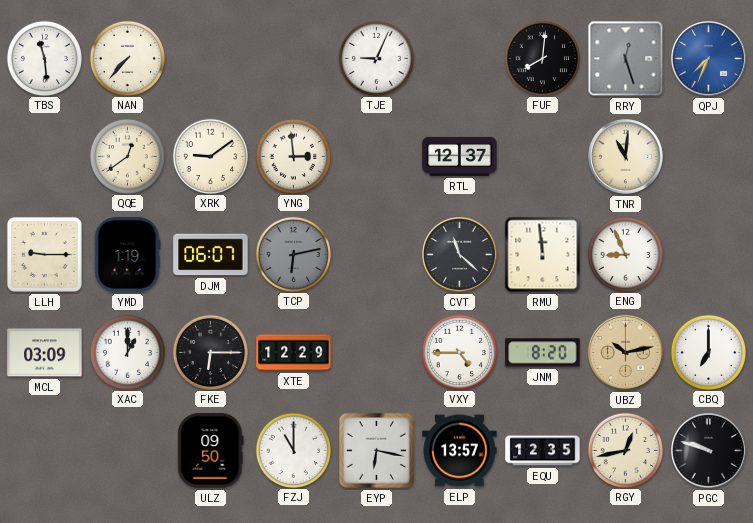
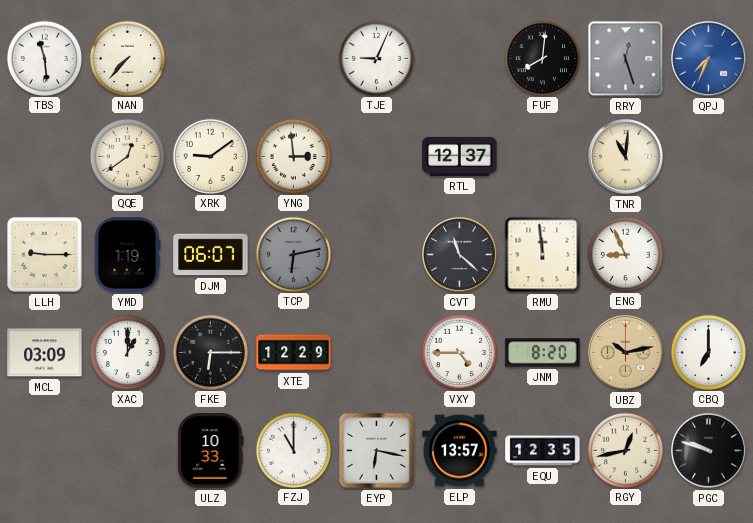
ULZ: 09:50 -> 10:33
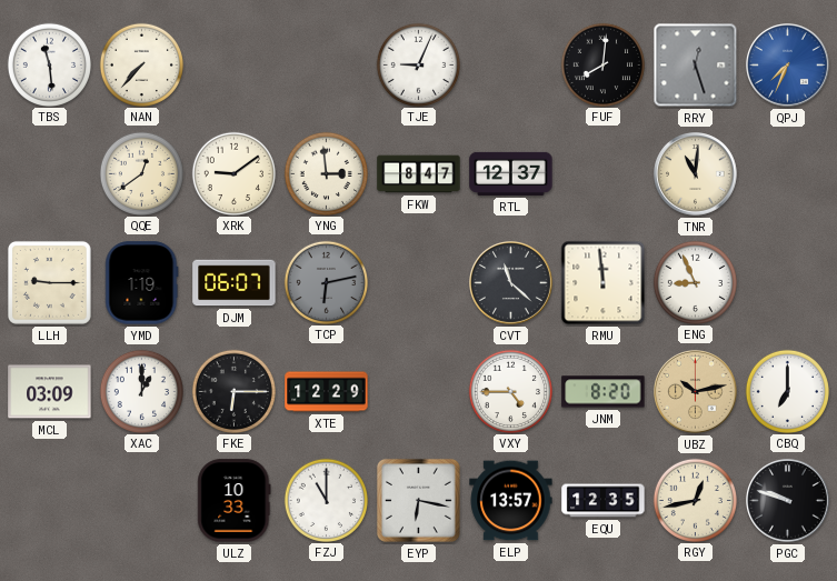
FKW: none -> 8:47
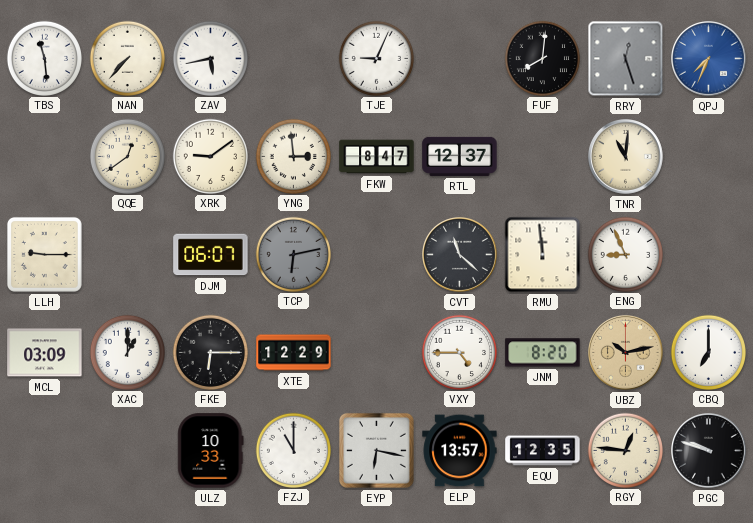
ZAV: none -> 5:43
YMD: 1:19 -> none
RGY: 12:43 -> 12:46
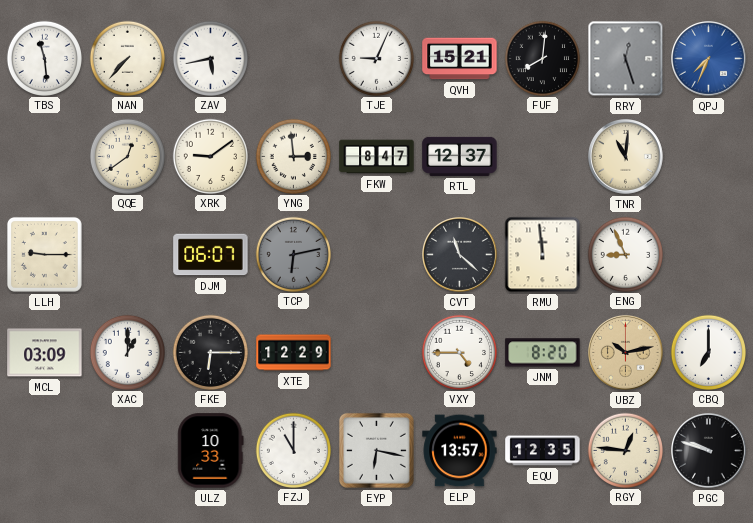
QVH: none -> 15:21
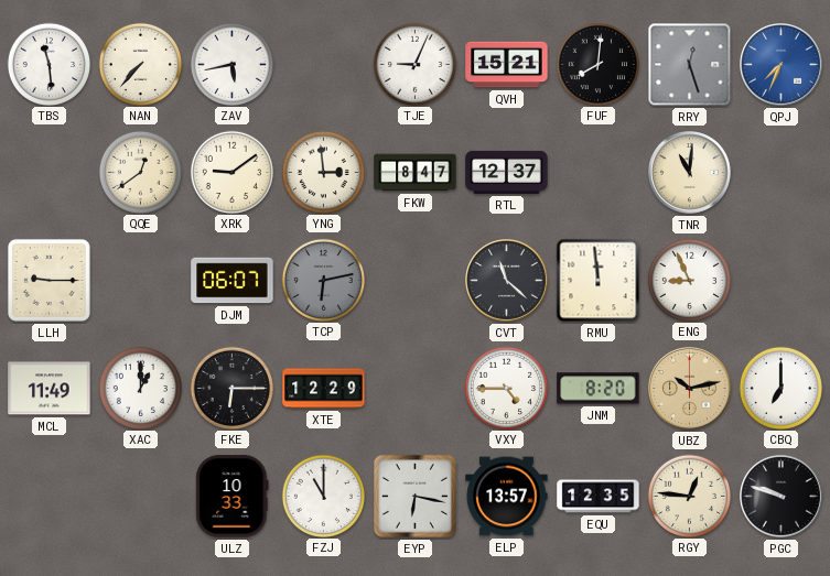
MCL: 03:09 -> 11:49
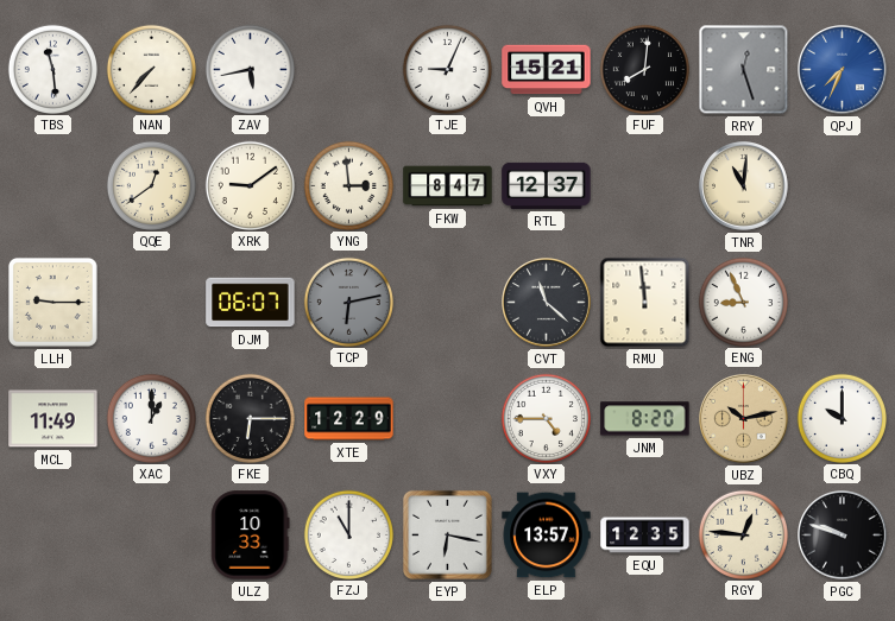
CBQ: 7:00 -> 10:00
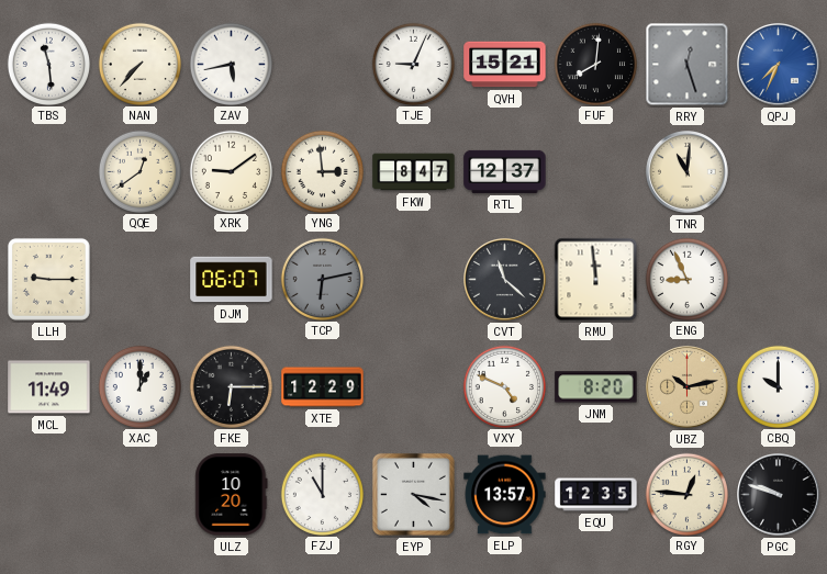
VXY: 4:45 -> 4:49
ULZ: 10:33 -> 10:20
EYP: 6:17 -> 4:17
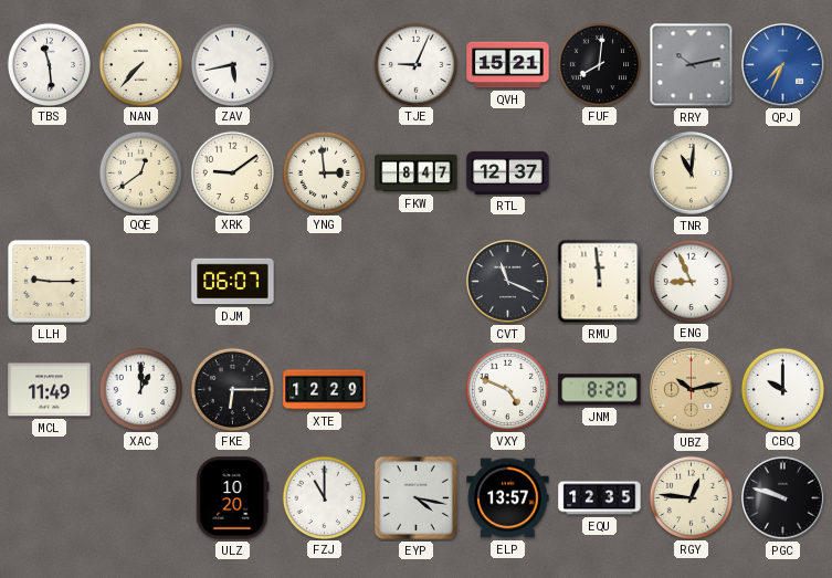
RRY: 12:27 -> 10:13
TCP: 6:13 -> none
CVT: 11:22 -> 11:19
